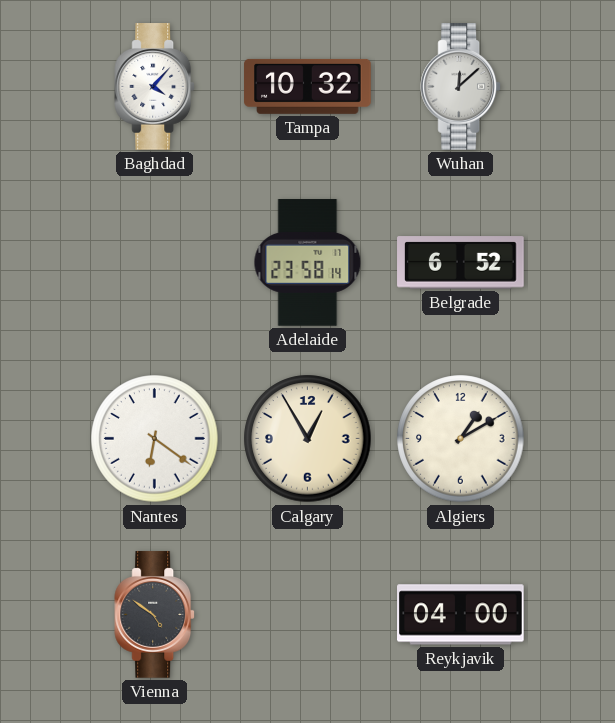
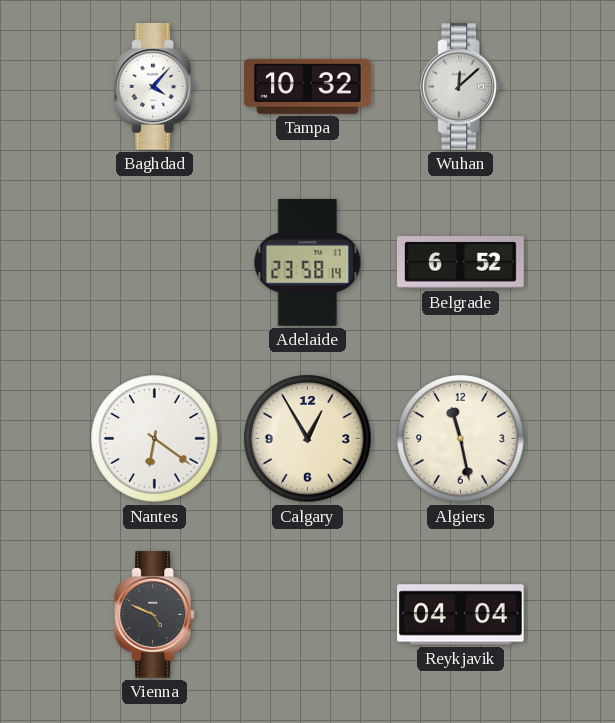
Algiers: 1:10 -> 11:28
Vienna: 4:51 -> 4:49
Reykjavik: 04:00 -> 04:04
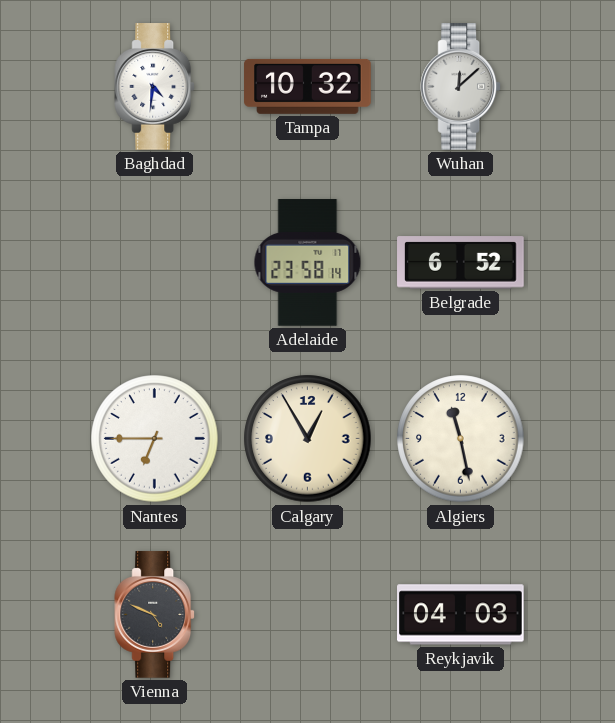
Baghdad: 4:07 -> 4:31
Nantes: 6:21 -> 6:45
Reykjavik: 04:04 -> 04:03
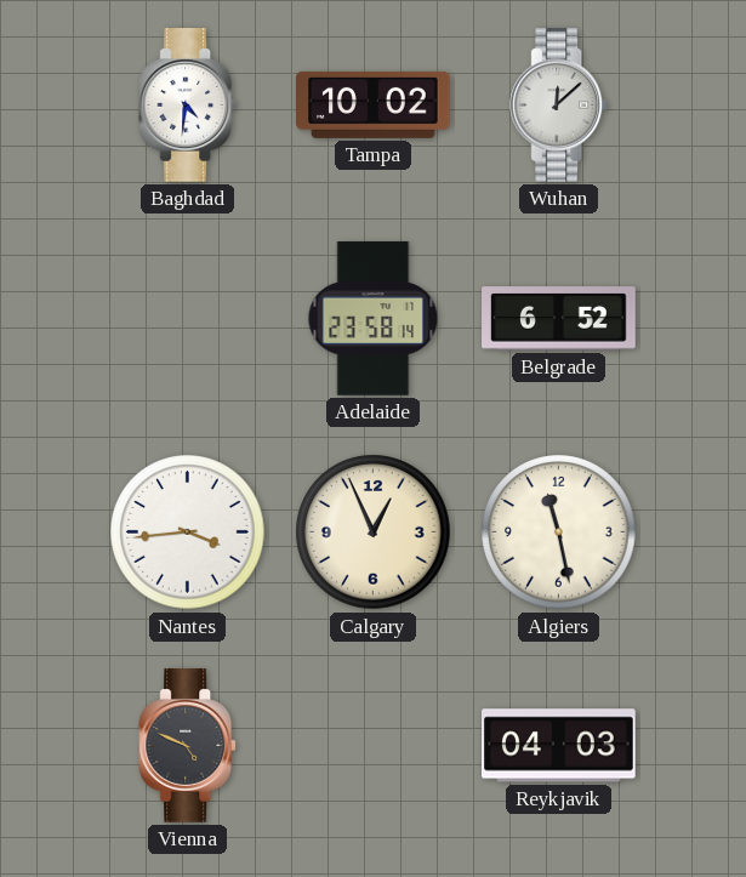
Tampa: 10:32 -> 10:02
Nantes: 6:45 -> 3:44
Calgary: 12:55 -> 12:56
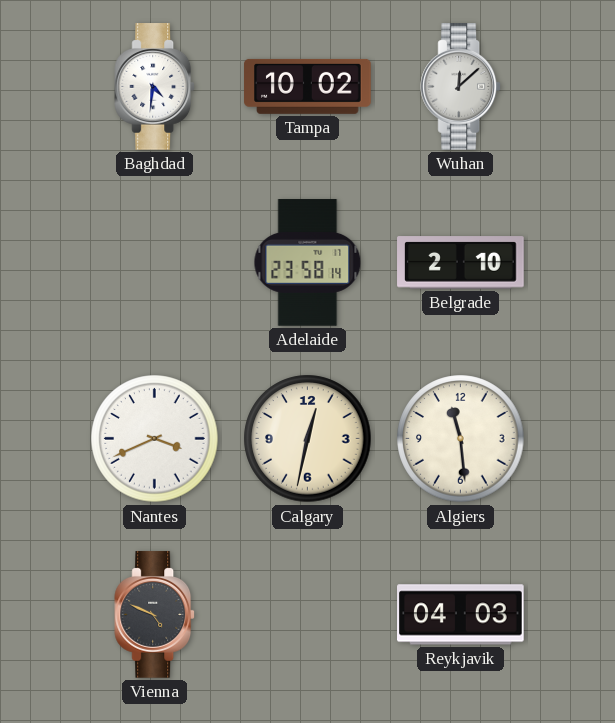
Belgrade: 6:52 -> 2:10
Nantes: 3:44 -> 3:41
Calgary: 12:56 -> 12:32
Algiers: 11:28 -> 11:29
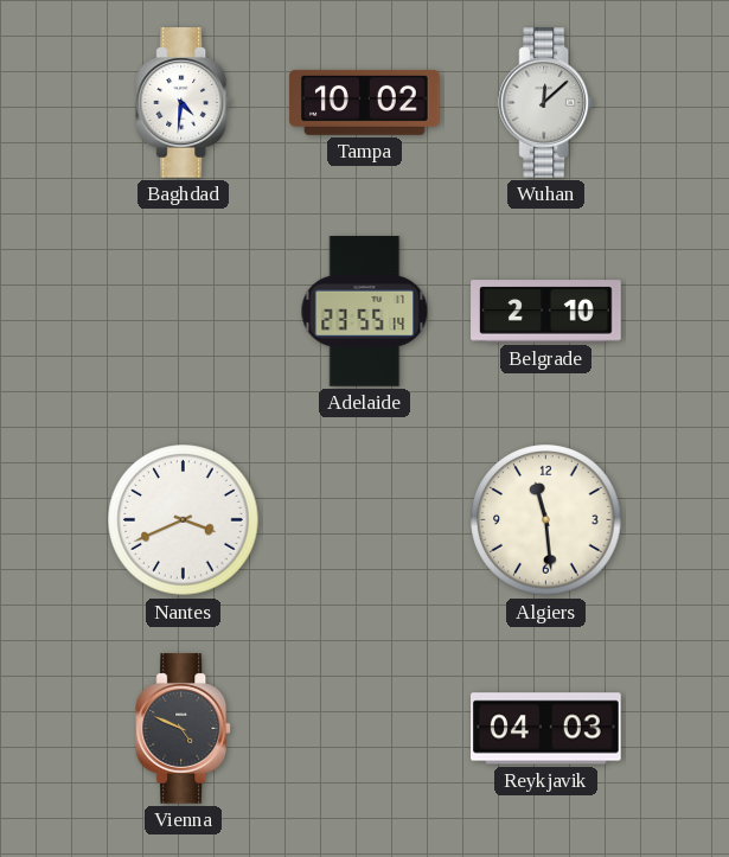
Adelaide: 23:58 -> 23:55
Calgary: 12:32 -> none
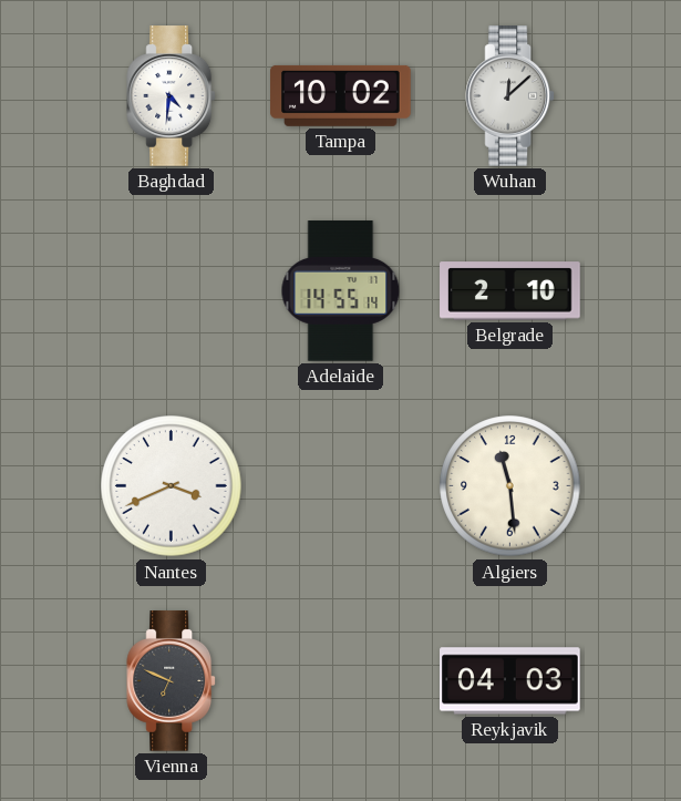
Adelaide: 23:55 -> 14:55
Vienna: 4:49 -> 6:49
